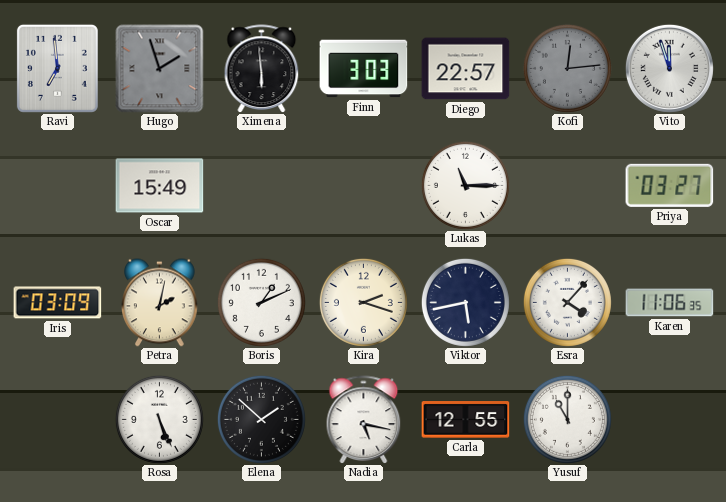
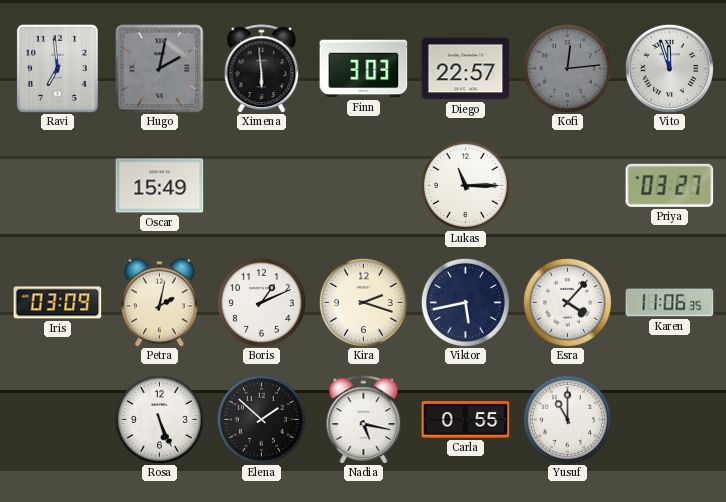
Hugo: 1:57 -> 2:02
Carla: 12:55 -> 0:55
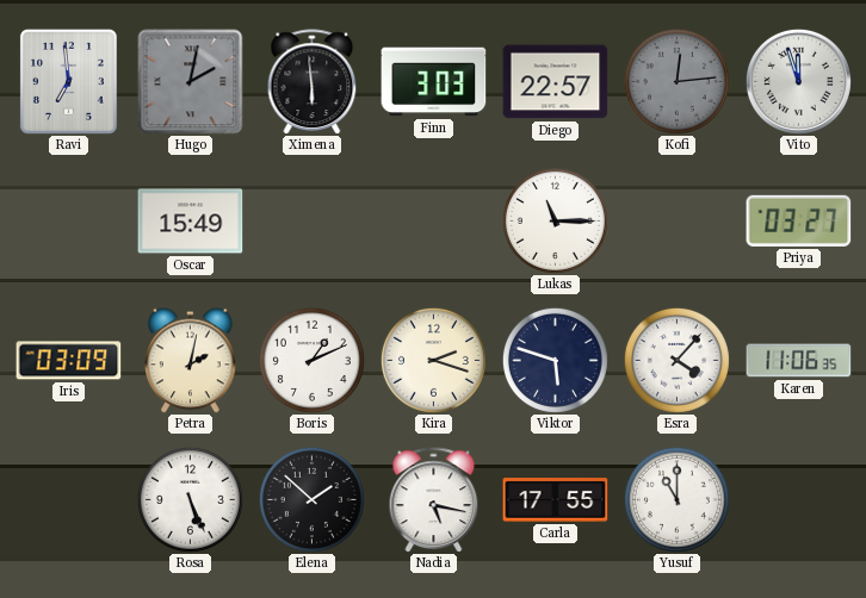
Viktor: 5:43 -> 5:48
Carla: 0:55 -> 17:55
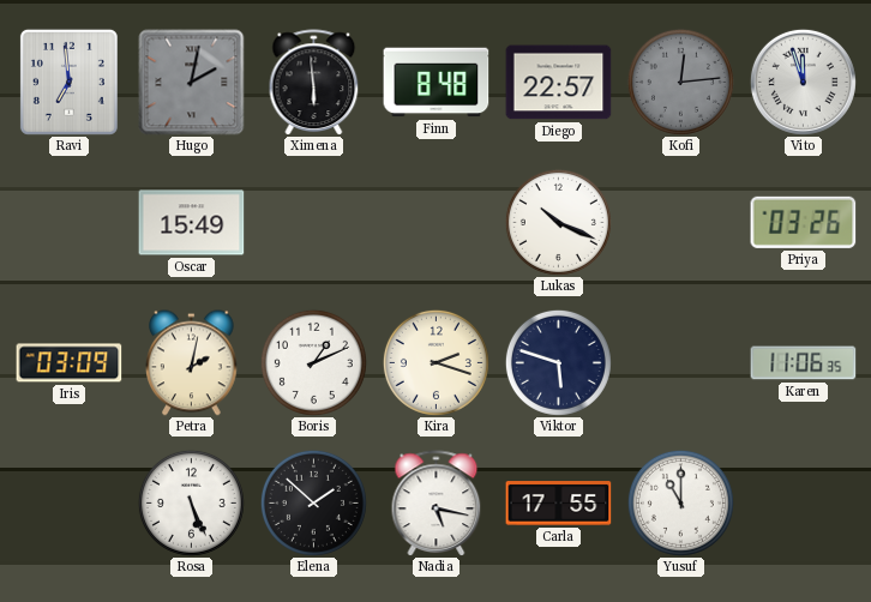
Finn: 3:03 -> 8:48
Lukas: 11:15 -> 10:19
Priya: 03:27 -> 03:26
Esra: 4:07 -> none
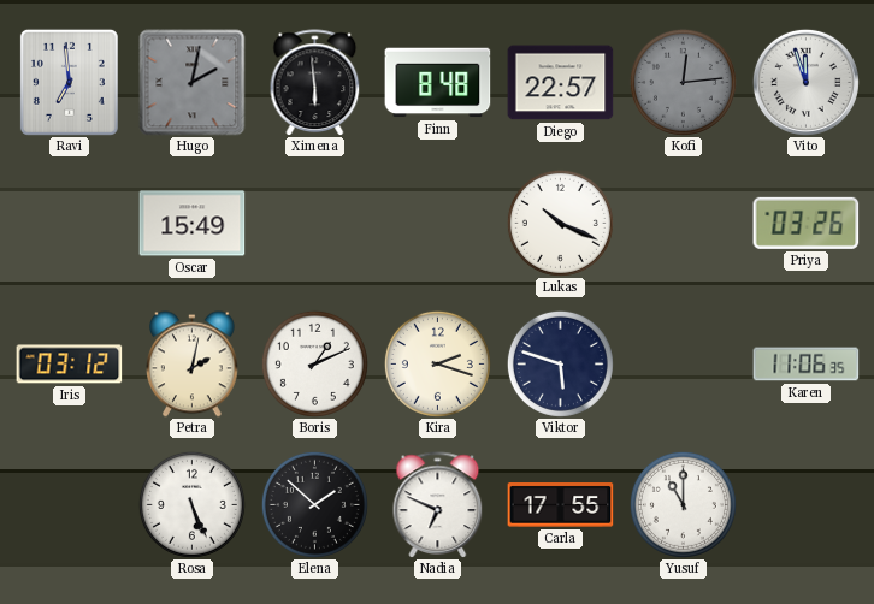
Iris: 03:09 -> 03:12
Nadia: 5:17 -> 6:49
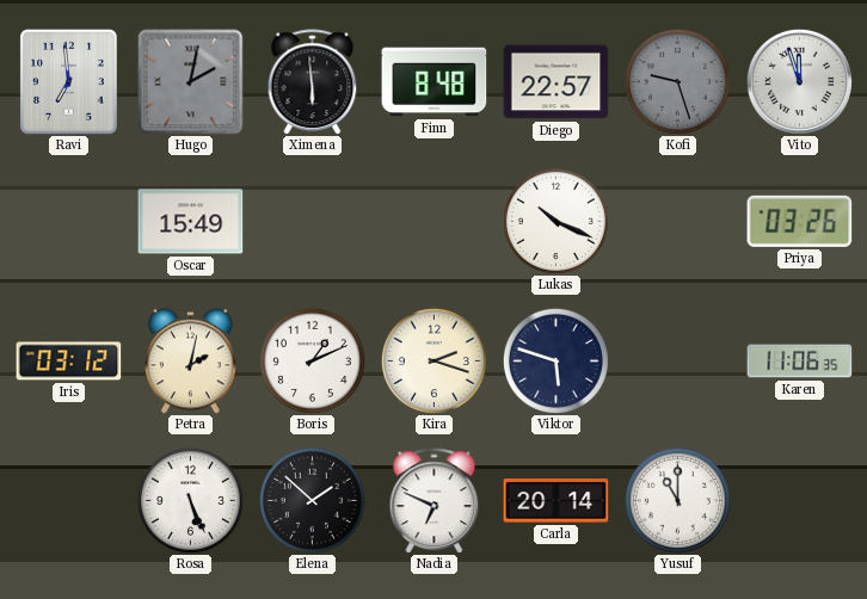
Kofi: 12:14 -> 9:27
Carla: 17:55 -> 20:14
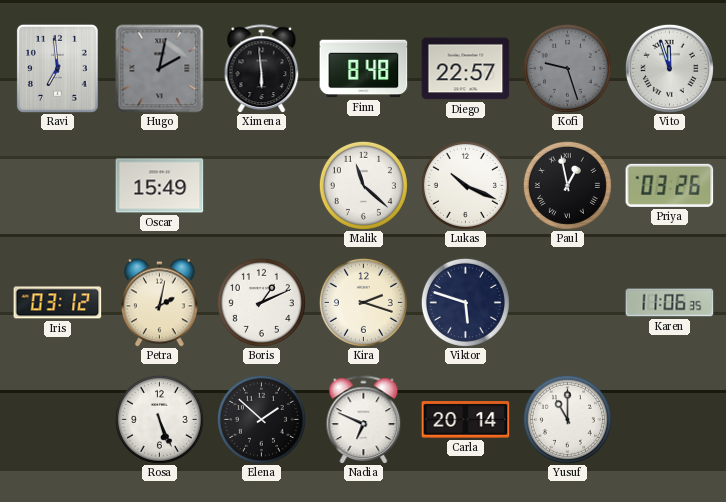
Malik: none -> 11:22
Paul: none -> 12:58
